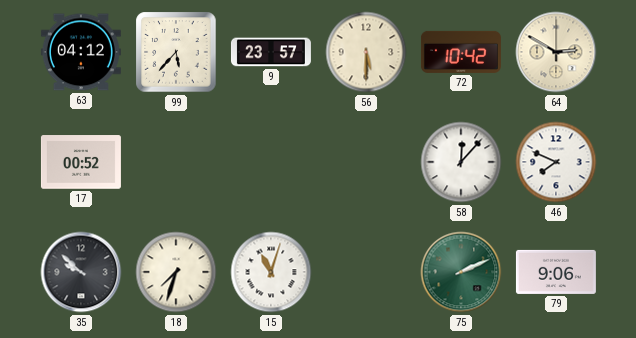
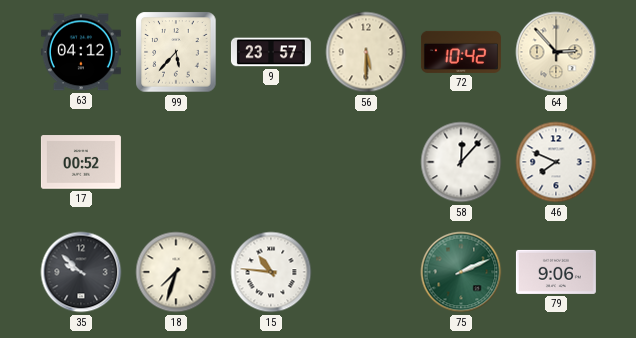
64: 2:50 -> 2:53
15: 11:03 -> 10:46
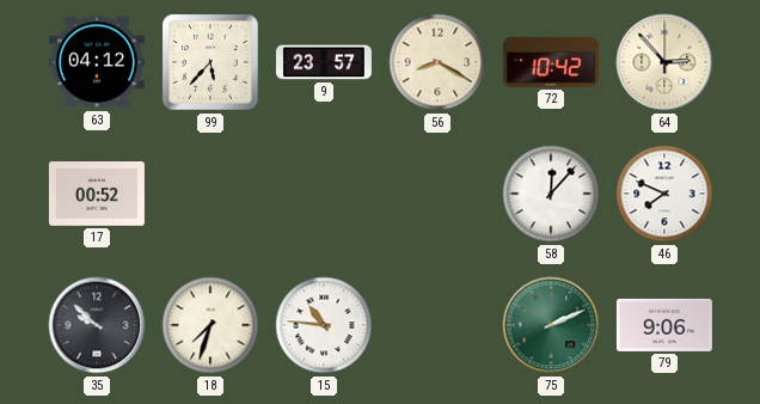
56: 5:30 -> 8:20
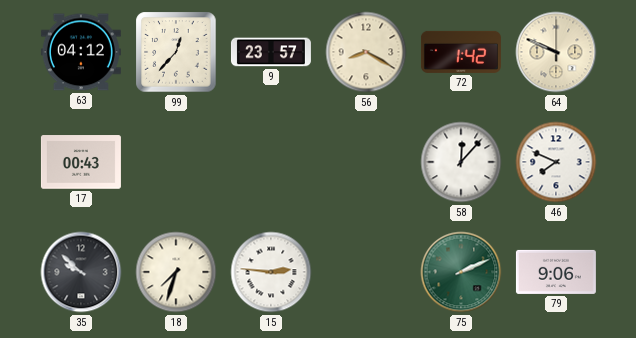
99: 5:37 -> 12:37
72: 10:42 -> 1:42
64: 2:53 -> 9:49
17: 00:52 -> 00:43
15: 10:46 -> 2:46
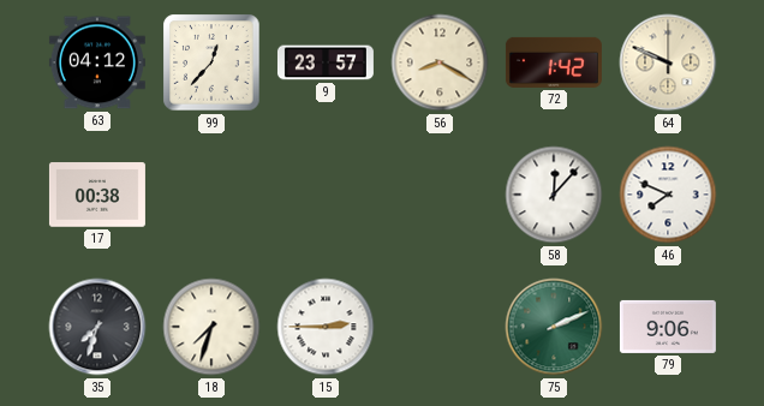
17: 00:43 -> 00:38
35: 9:52 -> 7:33
15: 2:46 -> 2:45
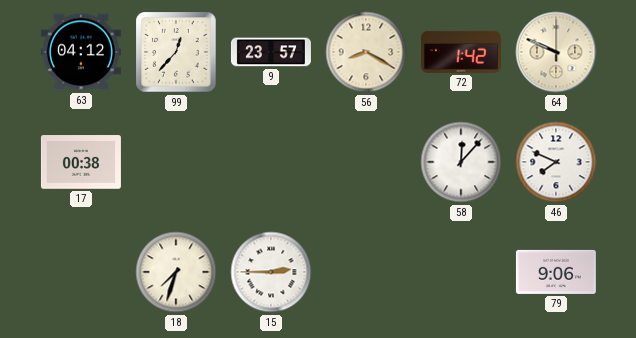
35: 7:33 -> none
75: 2:11 -> none
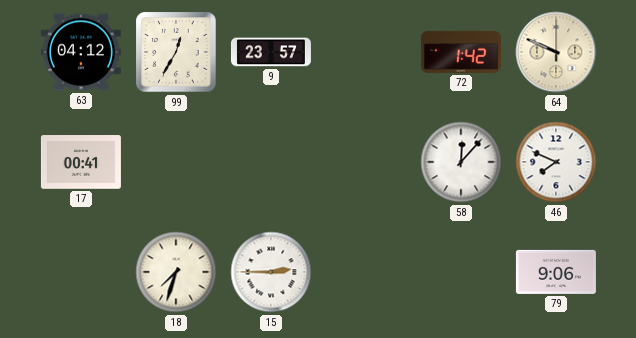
99: 12:37 -> 12:35
56: 8:20 -> none
17: 00:38 -> 00:41
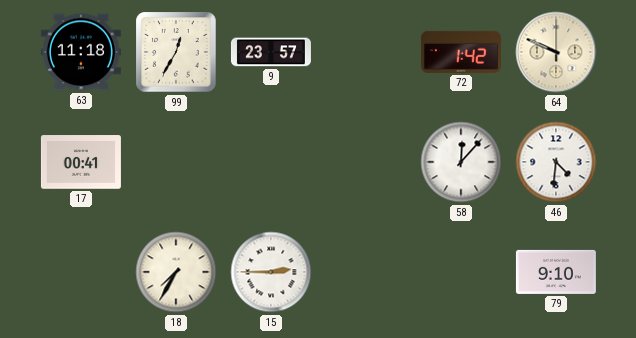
63: 04:12 -> 11:18
46: 7:49 -> 4:31
18: 7:33 -> 7:35
79: 9:06 -> 9:10
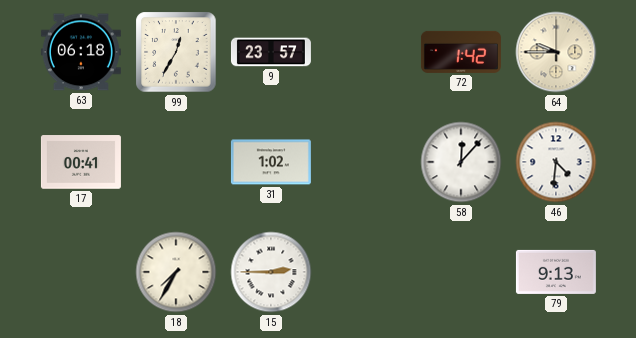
63: 11:18 -> 06:18
64: 9:49 -> 9:45
31: none -> 1:02
79: 9:10 -> 9:13
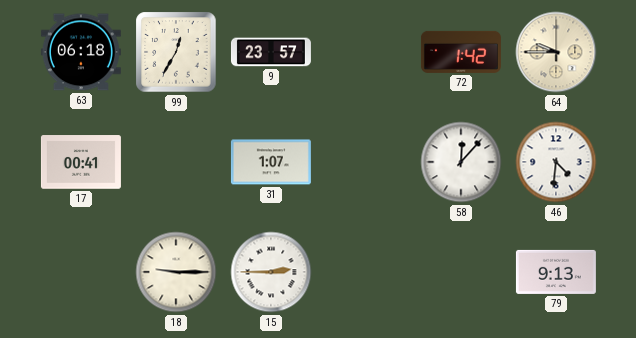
31: 1:02 -> 1:07
18: 7:35 -> 9:15
